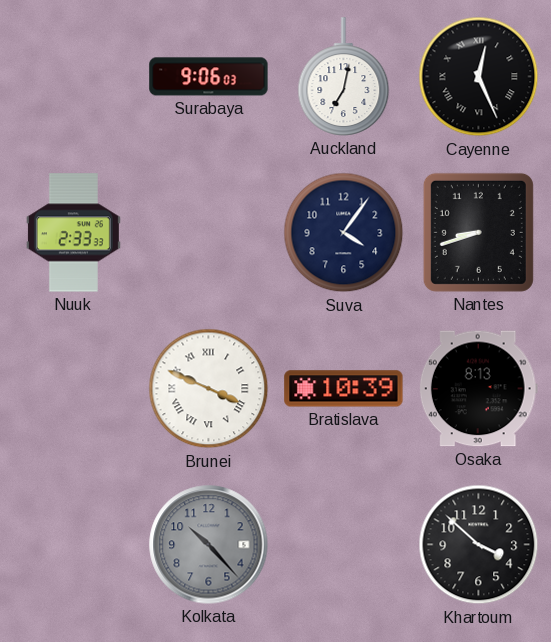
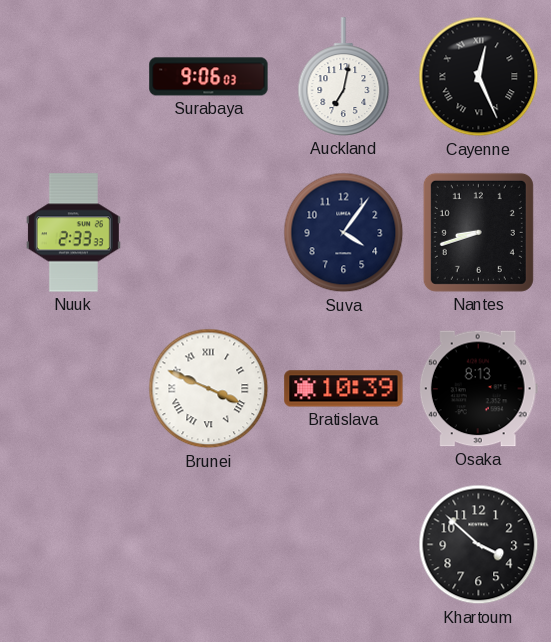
Kolkata: 10:23 -> none
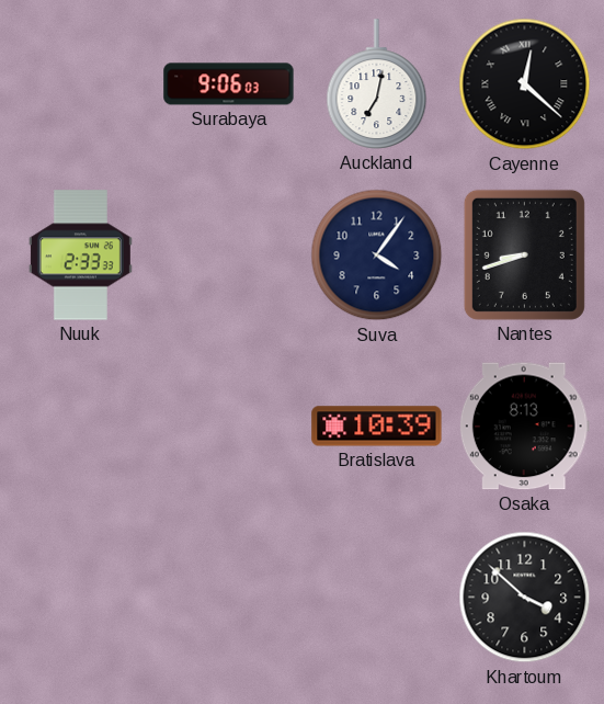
Cayenne: 12:26 -> 12:22
Brunei: 3:49 -> none
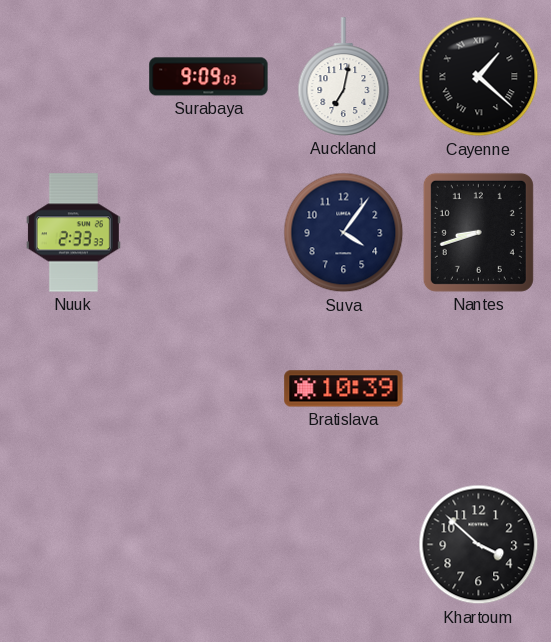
Surabaya: 9:06 -> 9:09
Cayenne: 12:22 -> 1:22
Osaka: 8:13 -> none
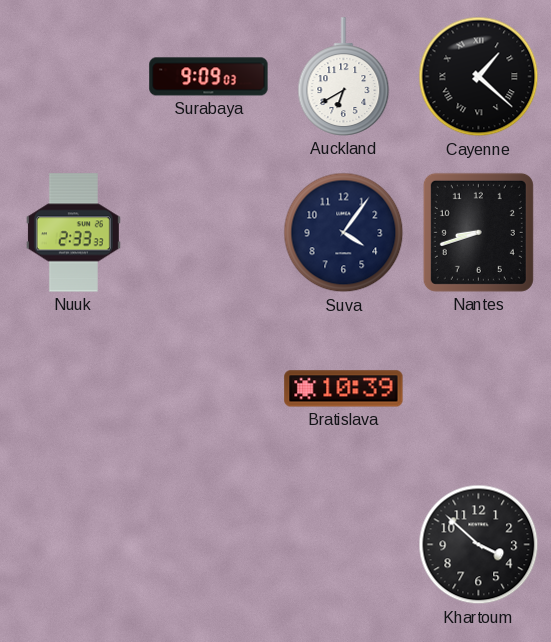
Auckland: 7:02 -> 6:40
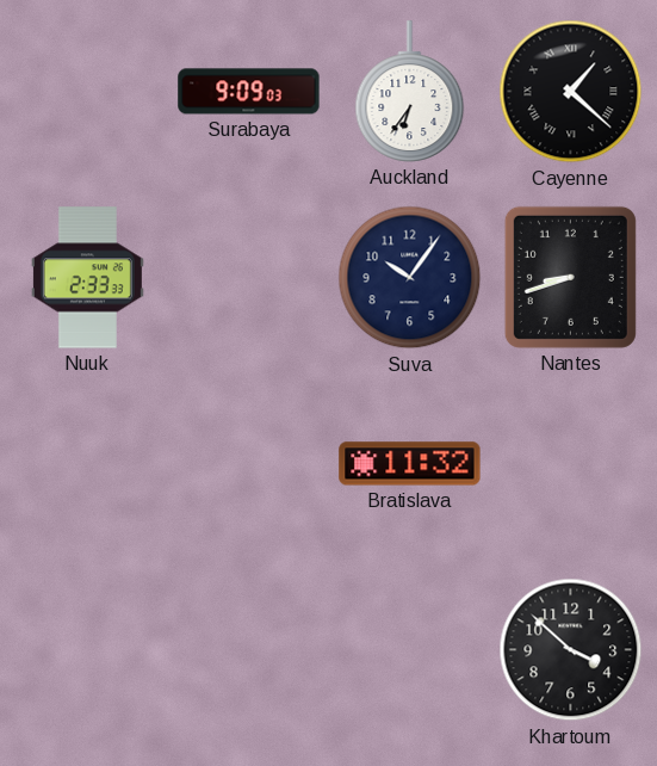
Auckland: 6:40 -> 6:36
Suva: 4:06 -> 10:06
Bratislava: 10:39 -> 11:32
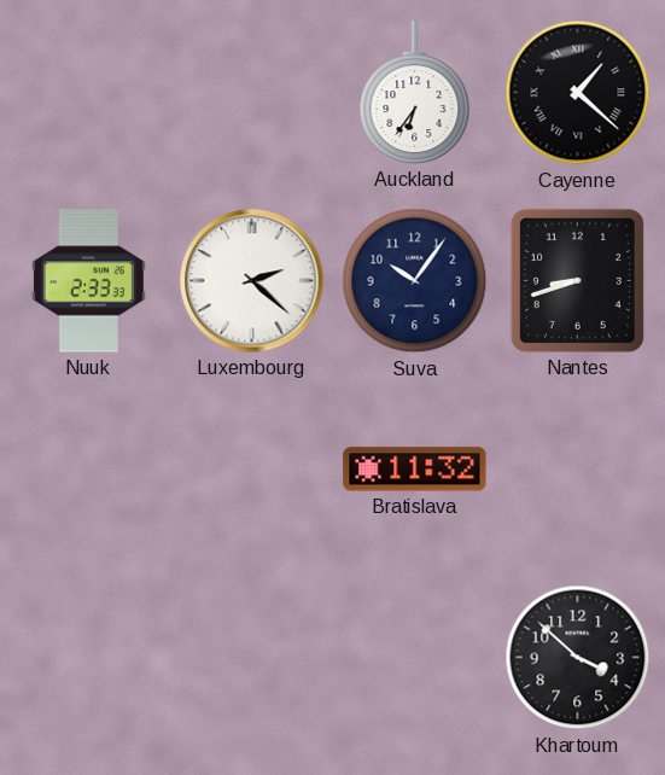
Surabaya: 9:09 -> none
Luxembourg: none -> 2:22
